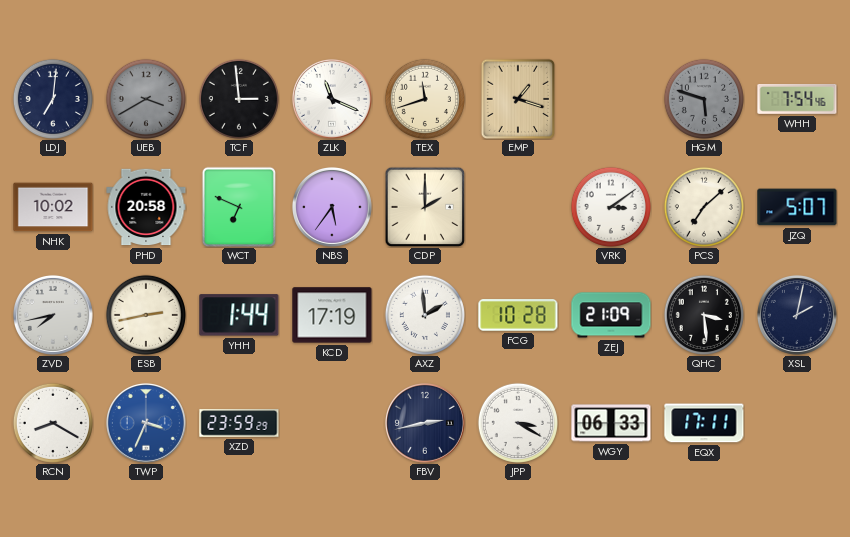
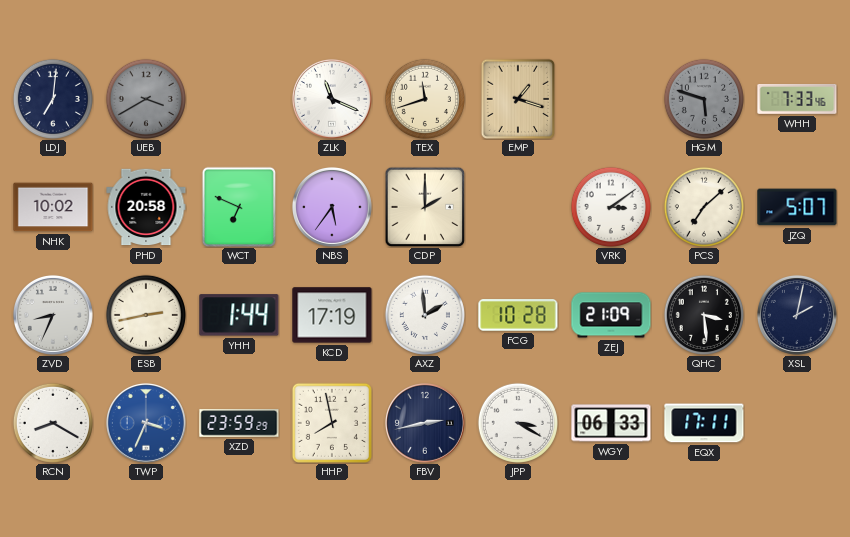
TCF: 2:59 -> none
WHH: 7:54 -> 7:33
ZVD: 7:43 -> 8:34
HHP: none -> 7:58
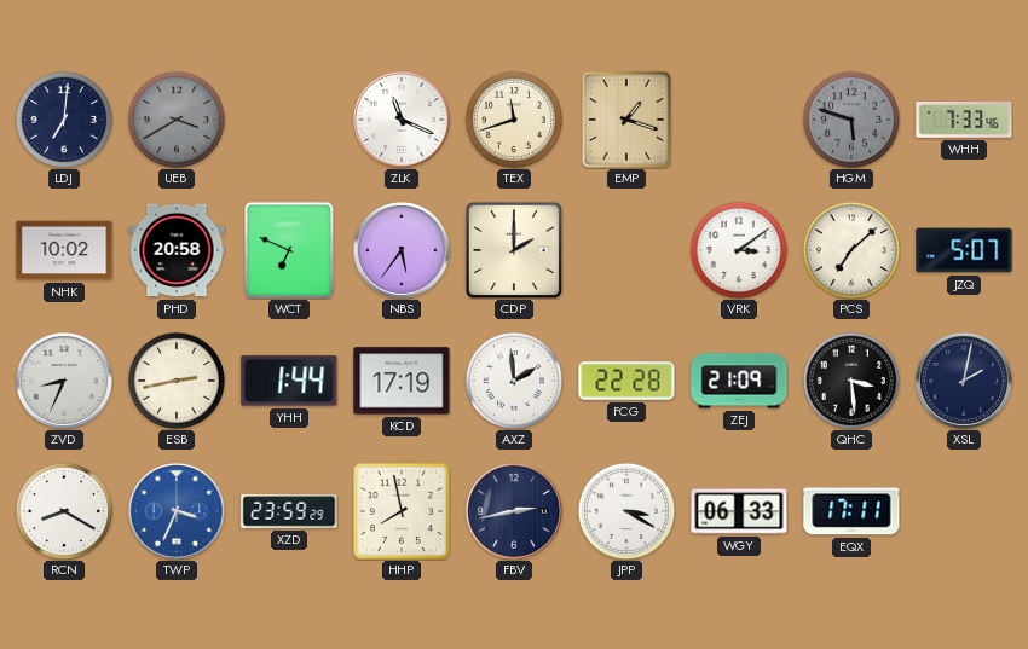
FCG: 10:28 -> 22:28
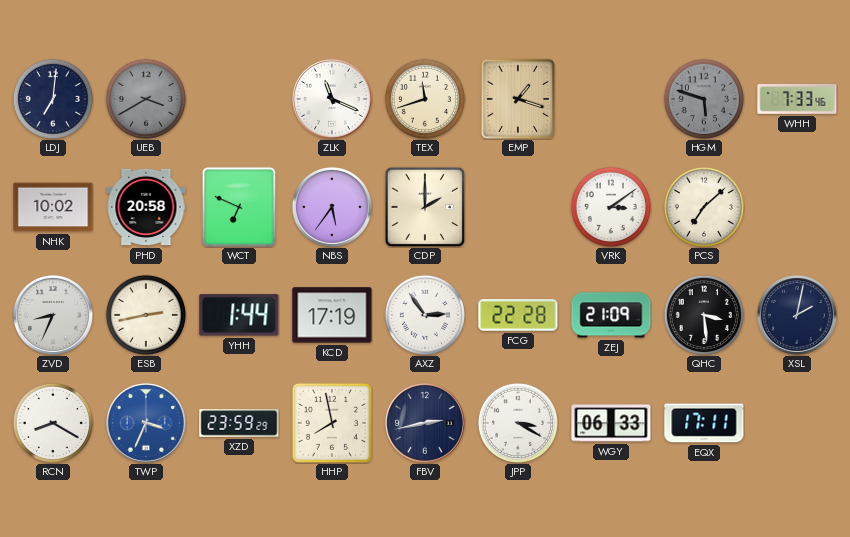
JZQ: 5:07 -> none
AXZ: 1:59 -> 2:54
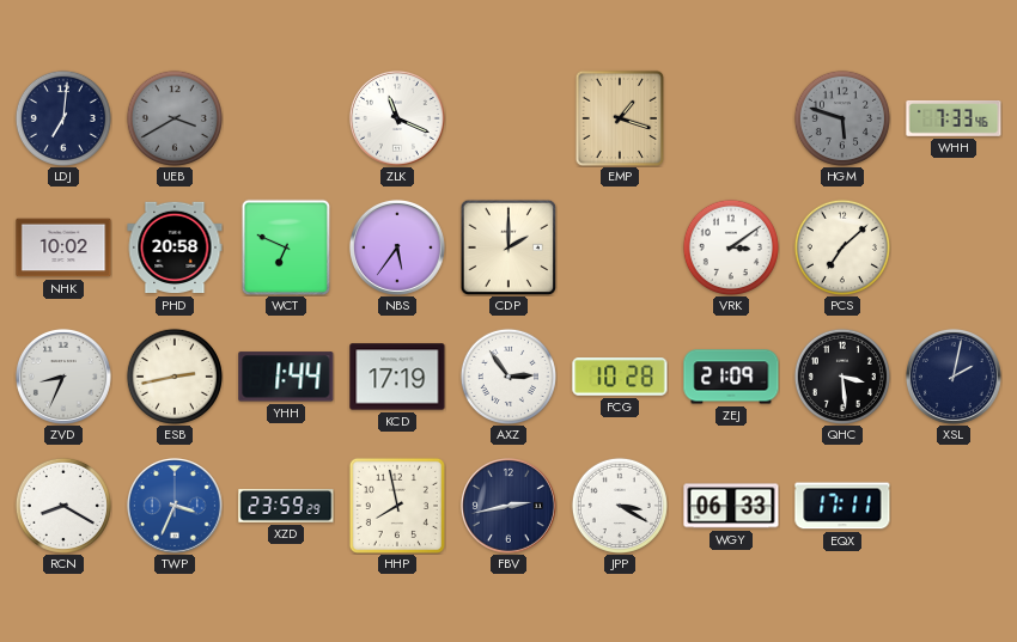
TEX: 11:42 -> none
FCG: 22:28 -> 10:28
